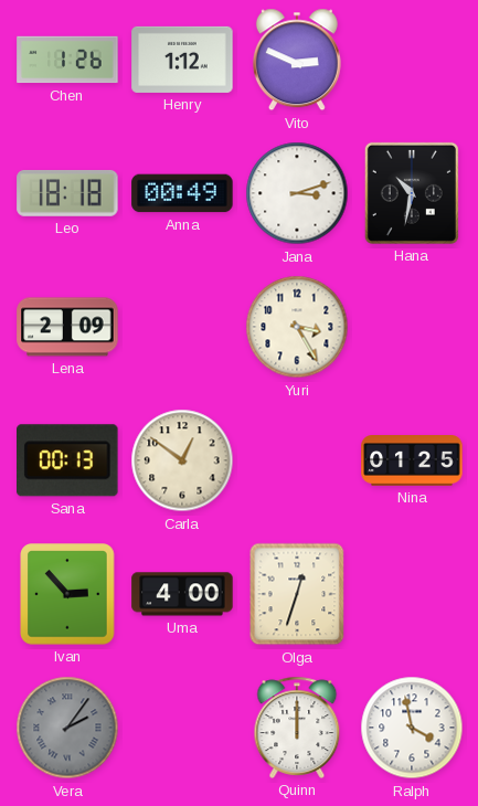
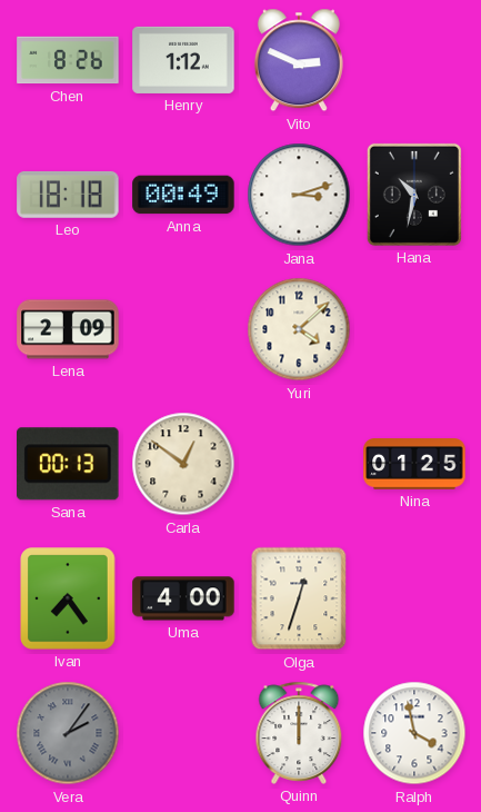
Chen: 1:26 -> 8:26
Yuri: 3:25 -> 4:08
Ivan: 2:53 -> 7:24
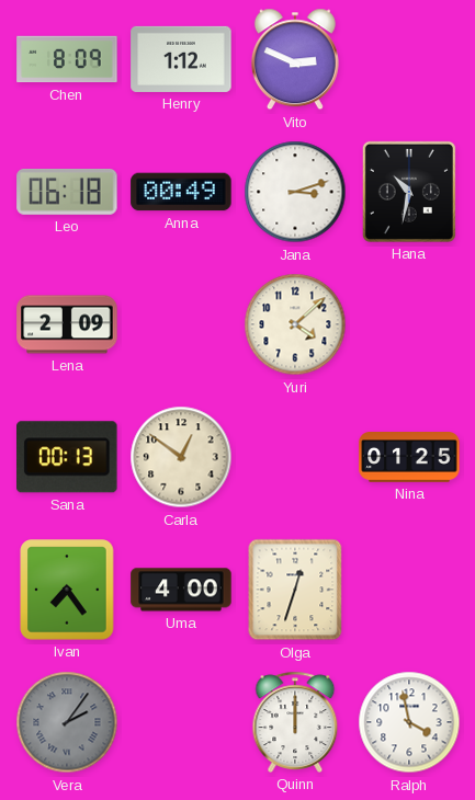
Chen: 8:26 -> 8:09
Leo: 18:18 -> 06:18
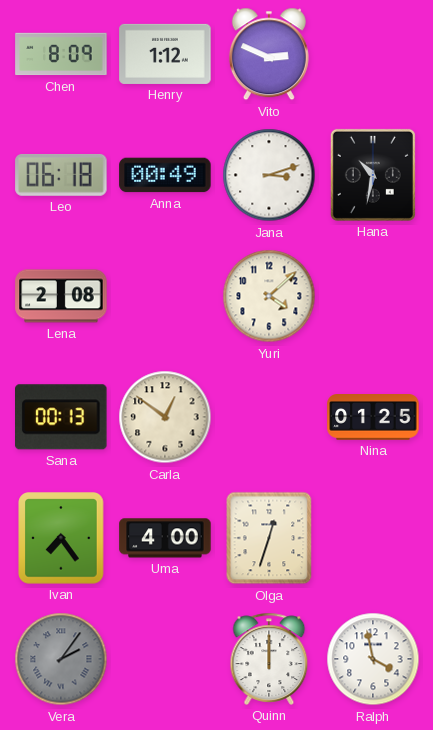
Lena: 2:09 -> 2:08
